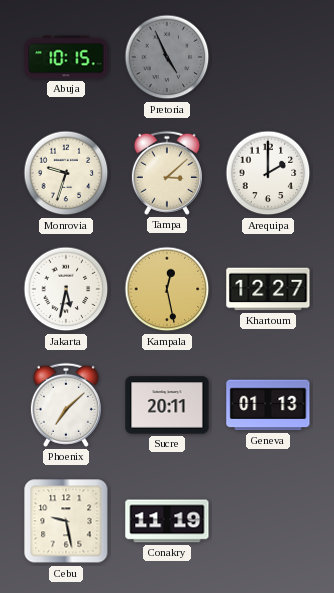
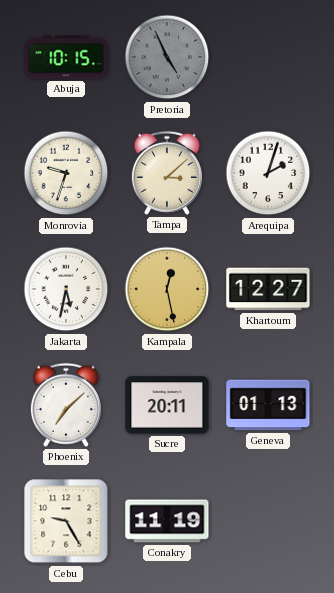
Arequipa: 2:00 -> 2:03
Cebu: 9:28 -> 9:25
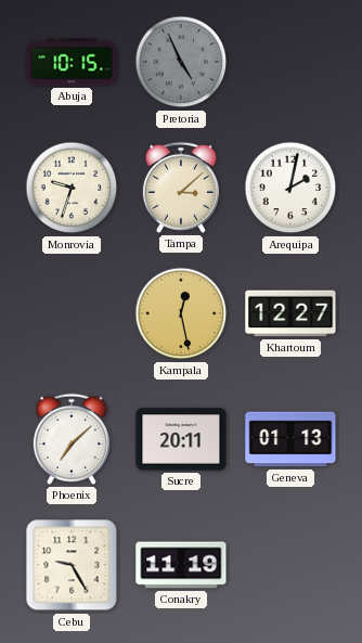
Arequipa: 2:03 -> 2:02
Jakarta: 5:32 -> none
